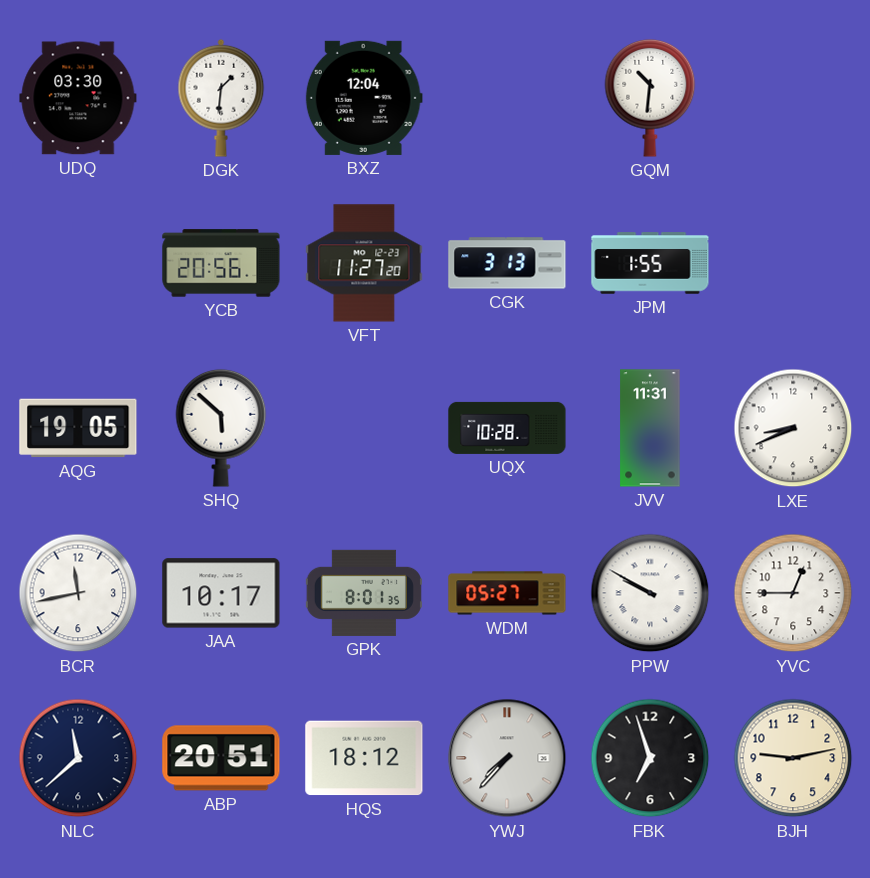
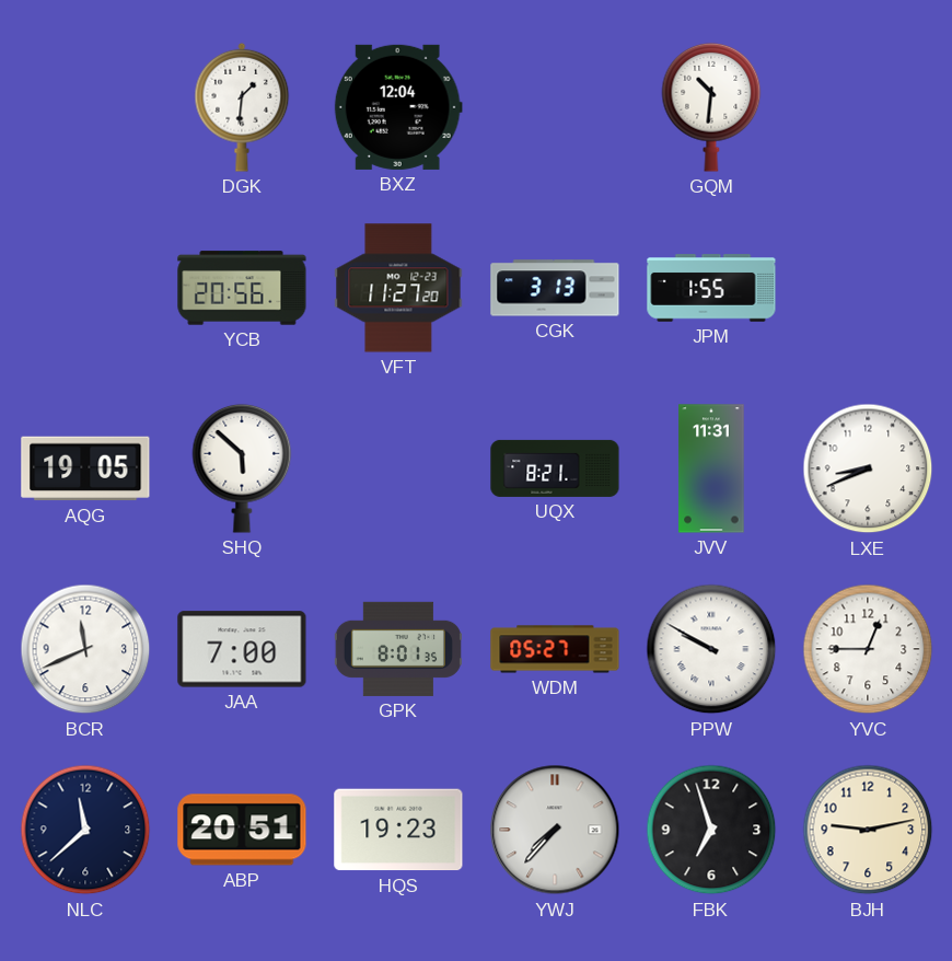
UDQ: 03:30 -> none
UQX: 10:28 -> 8:21
BCR: 11:43 -> 11:41
JAA: 10:17 -> 7:00
HQS: 18:12 -> 19:23
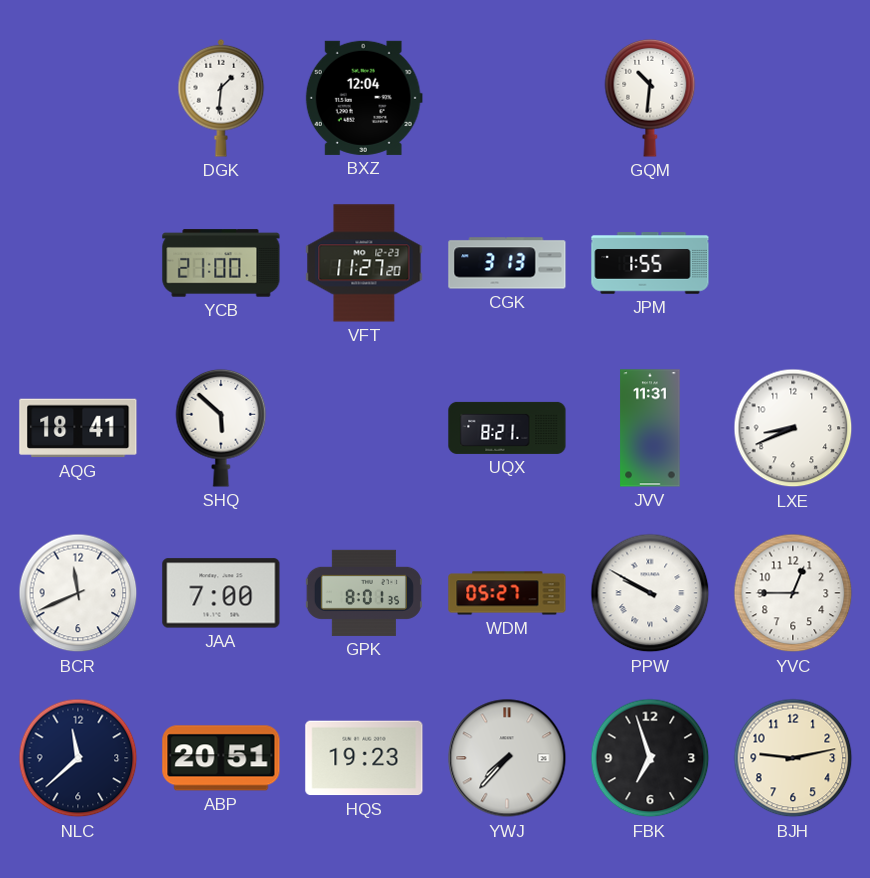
YCB: 20:56 -> 21:00
AQG: 19:05 -> 18:41
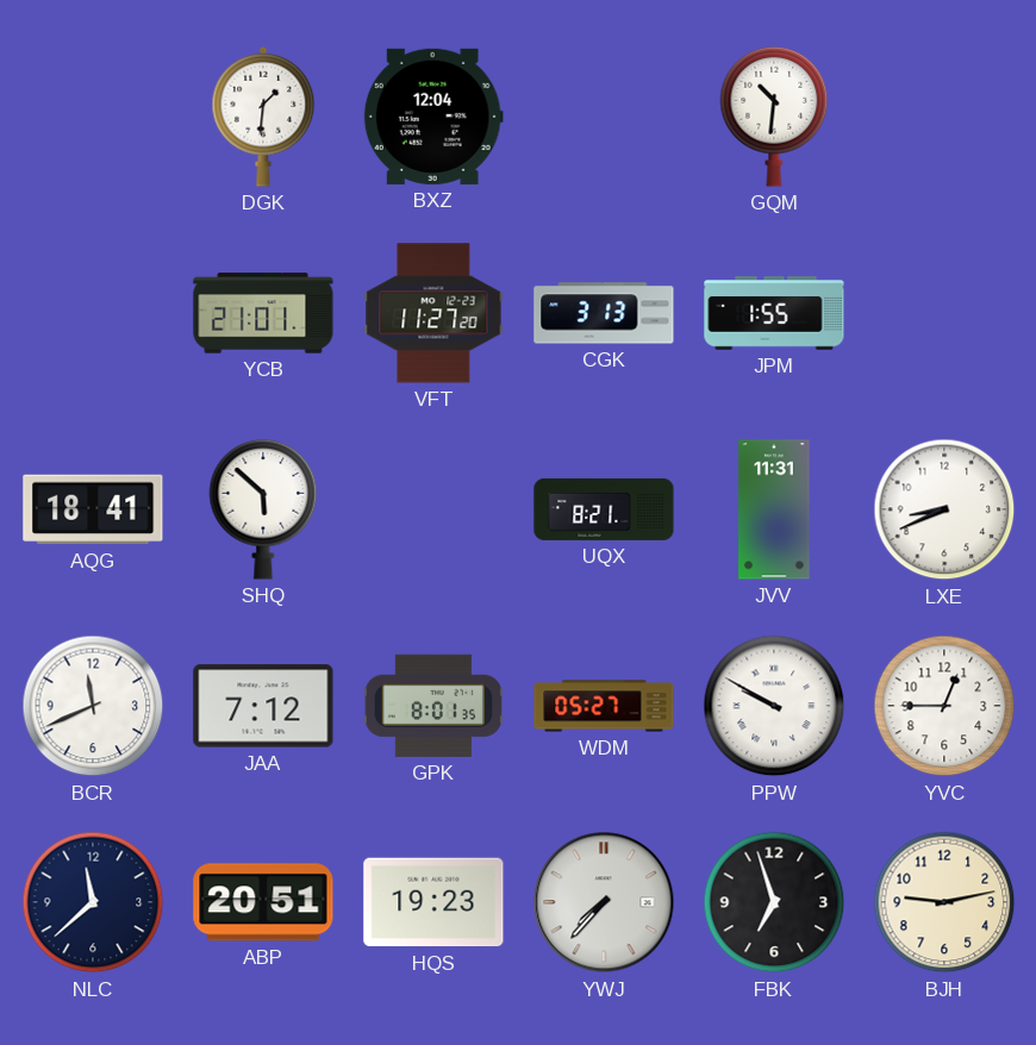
YCB: 21:00 -> 21:01
JAA: 7:00 -> 7:12
